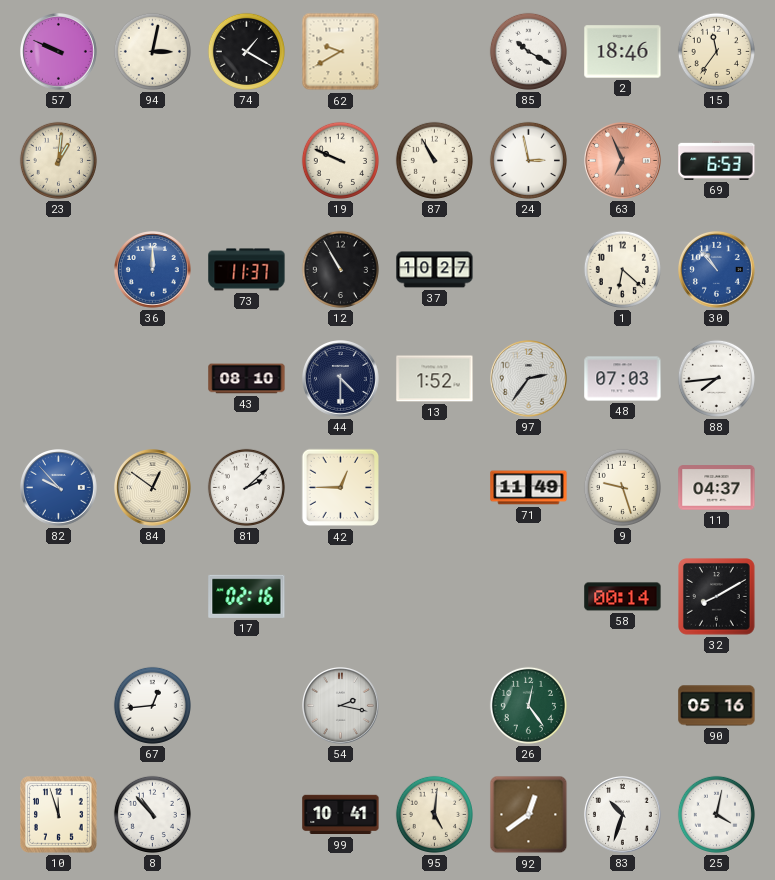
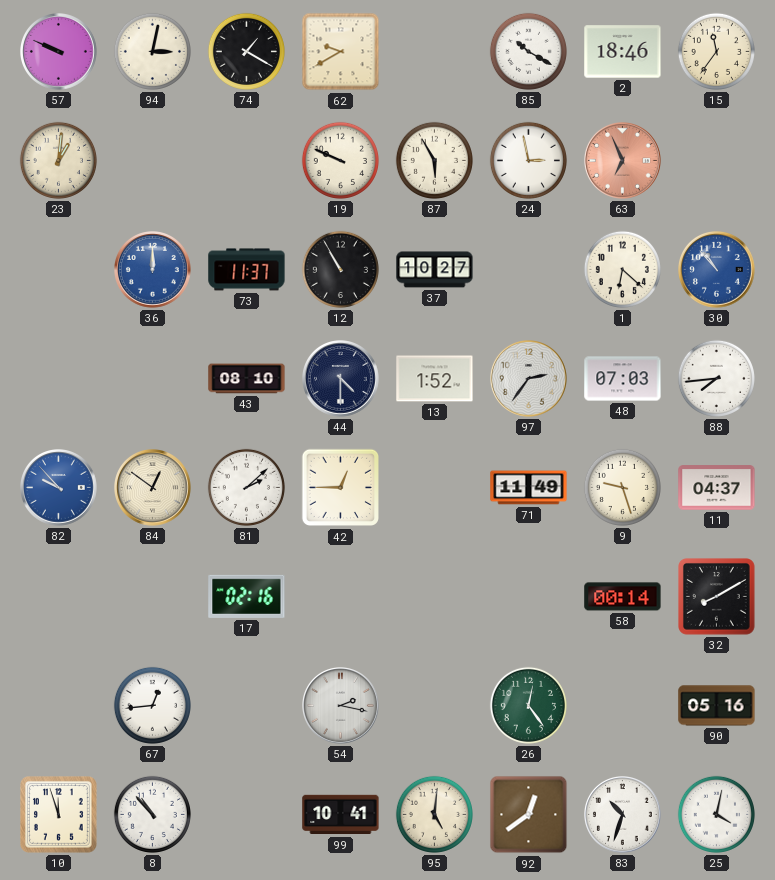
87: 10:55 -> 5:55
69: 6:53 -> none
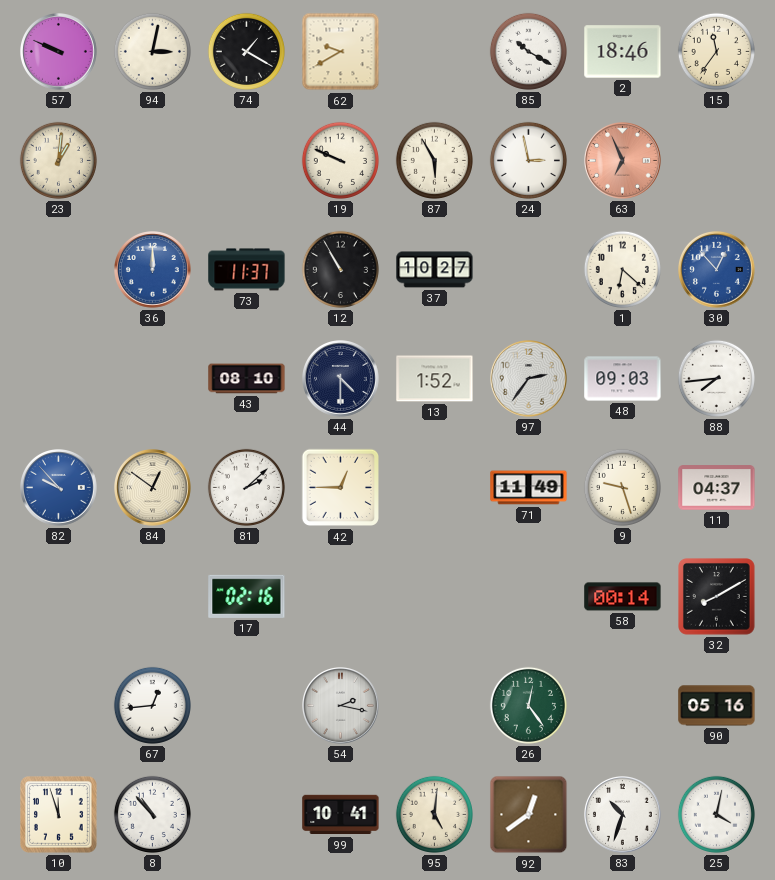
30: 10:53 -> 12:53
48: 07:03 -> 09:03
